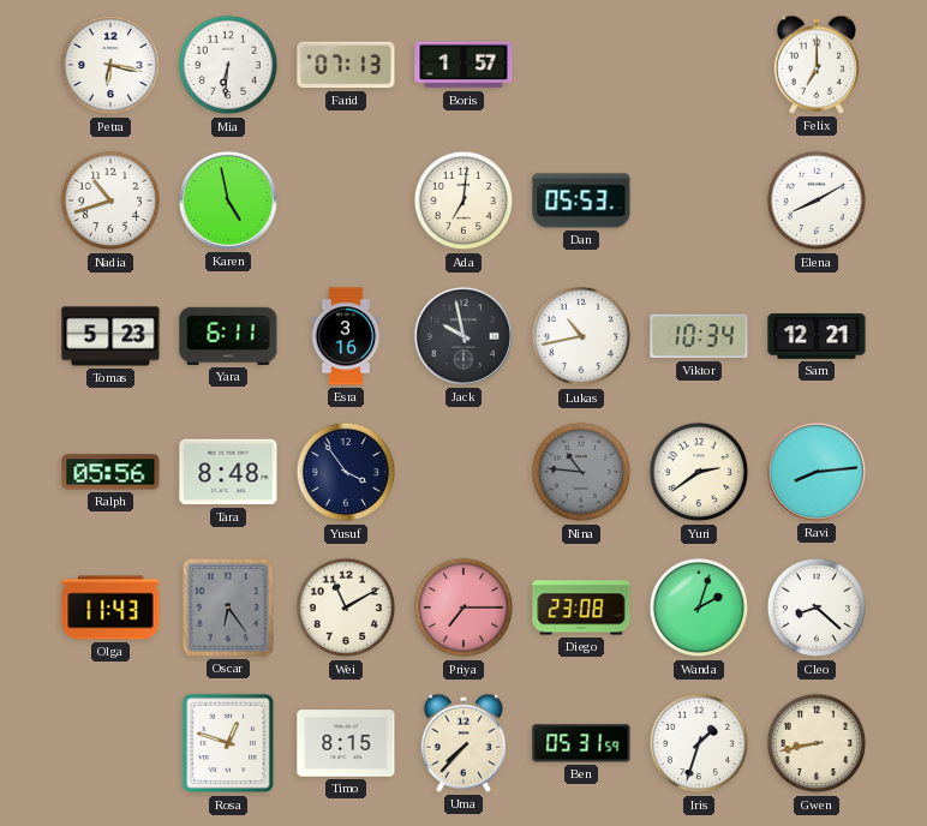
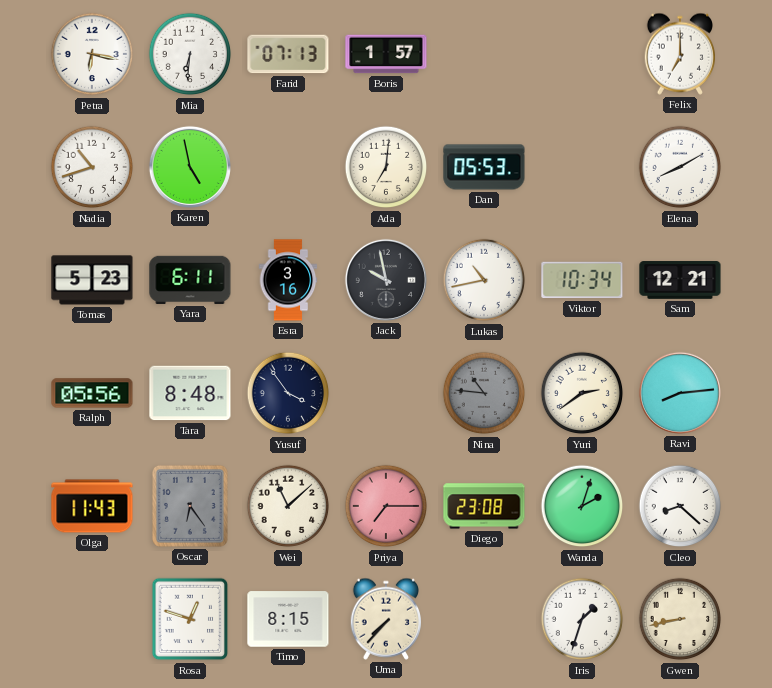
Wei: 11:10 -> 11:08
Ben: 05:31 -> none
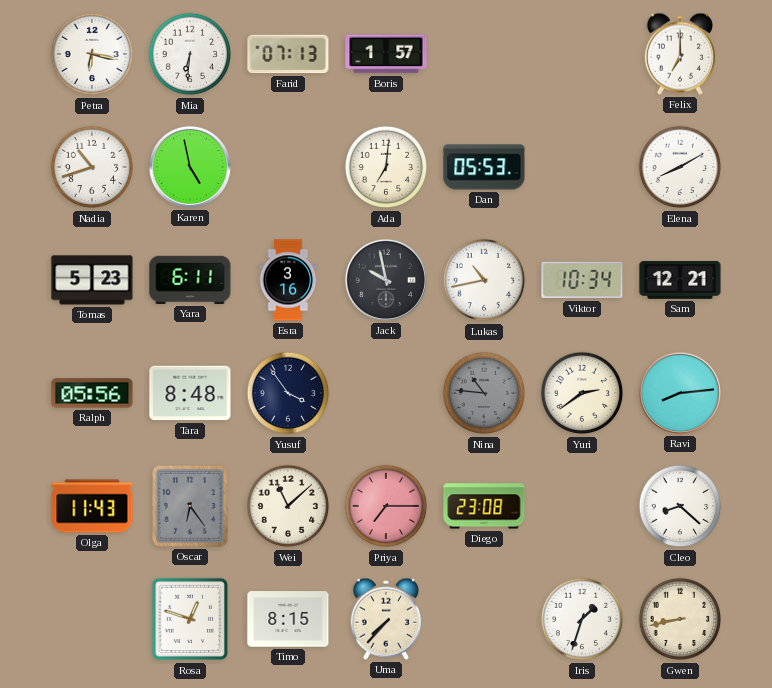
Wanda: 2:03 -> none
